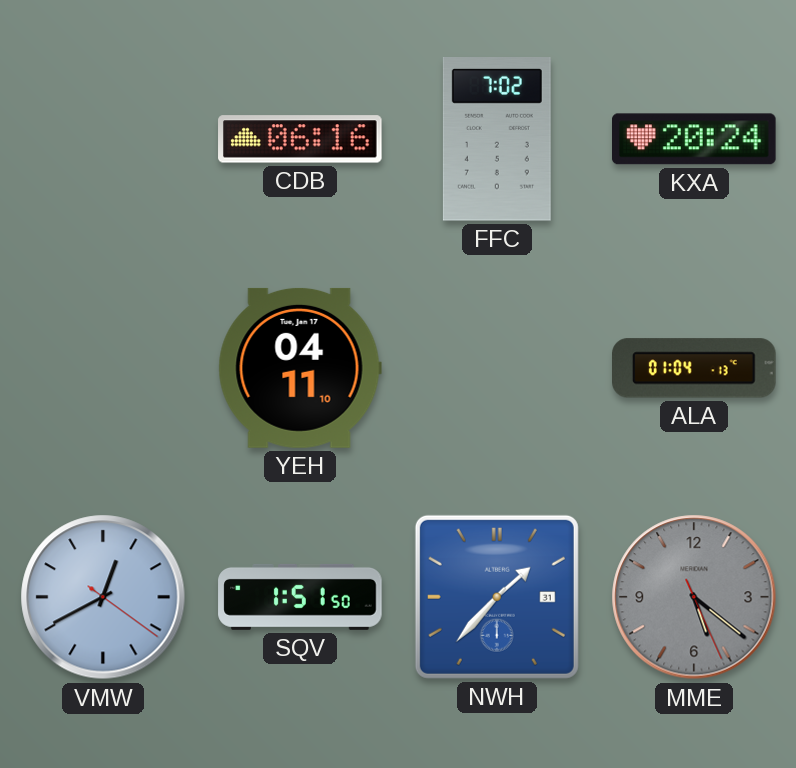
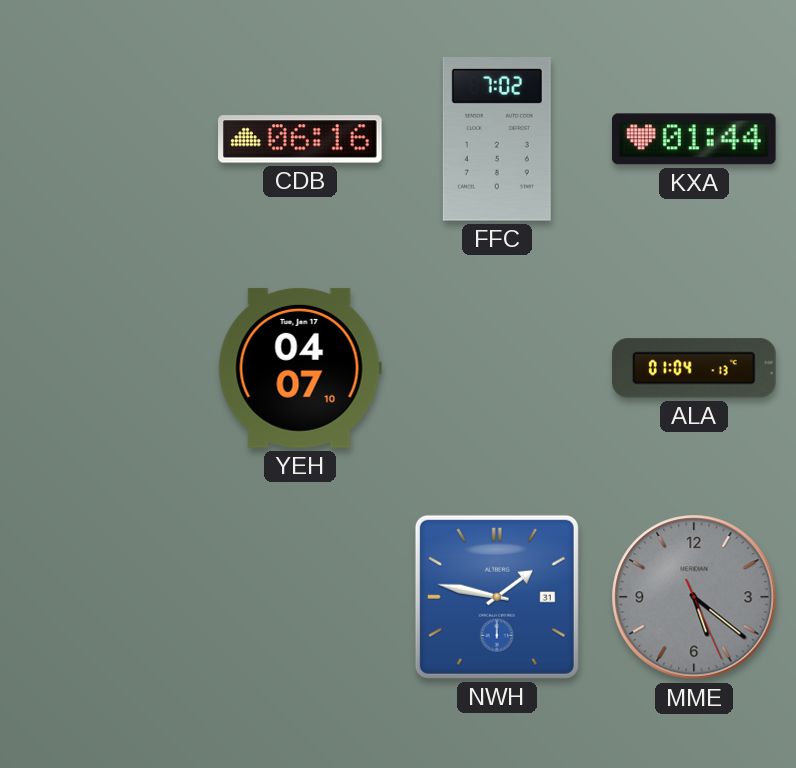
KXA: 20:24 -> 01:44
YEH: 04:11 -> 04:07
VMW: 12:40 -> none
SQV: 1:51 -> none
NWH: 1:37 -> 1:47
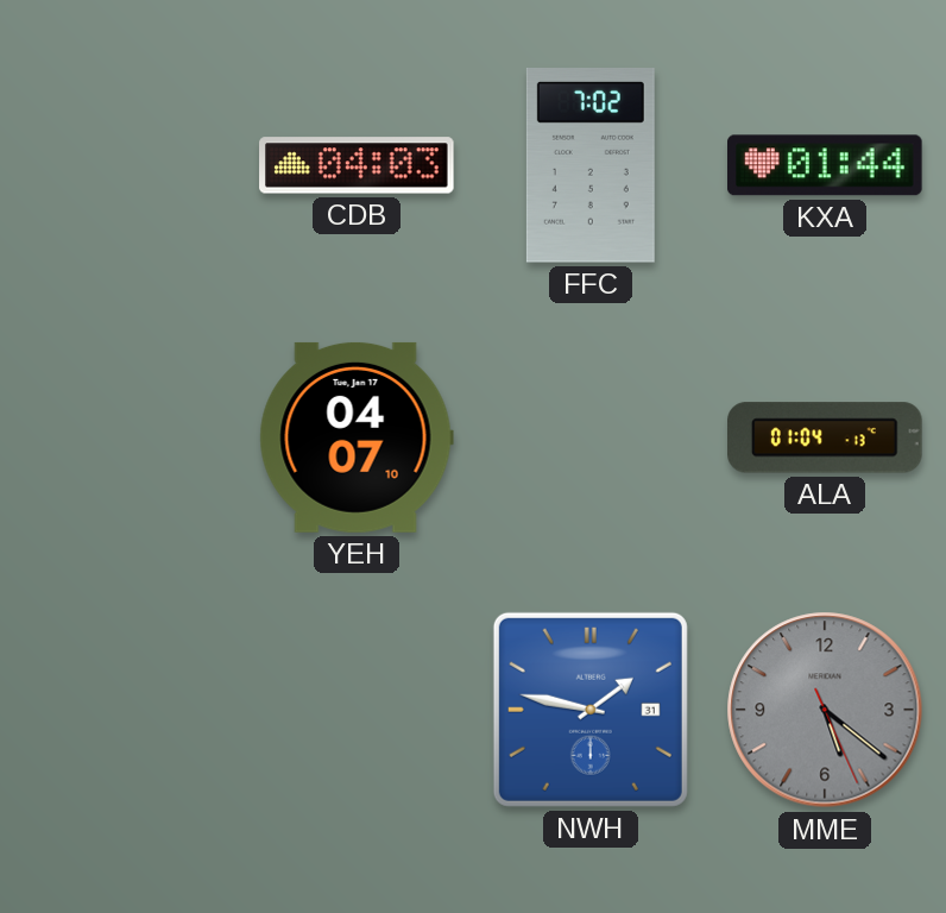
CDB: 06:16 -> 04:03
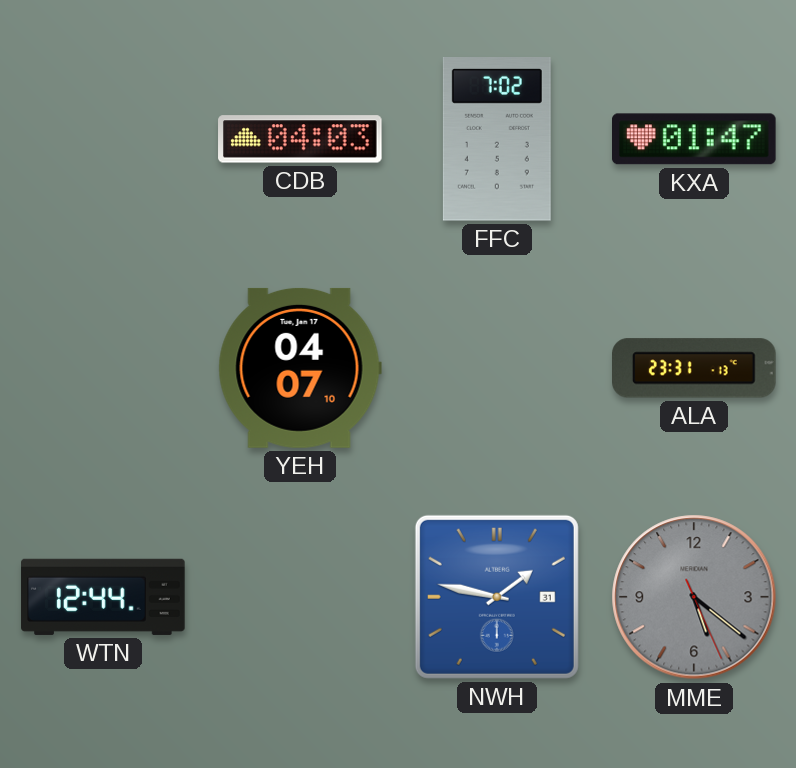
KXA: 01:44 -> 01:47
ALA: 01:04 -> 23:31
WTN: none -> 12:44
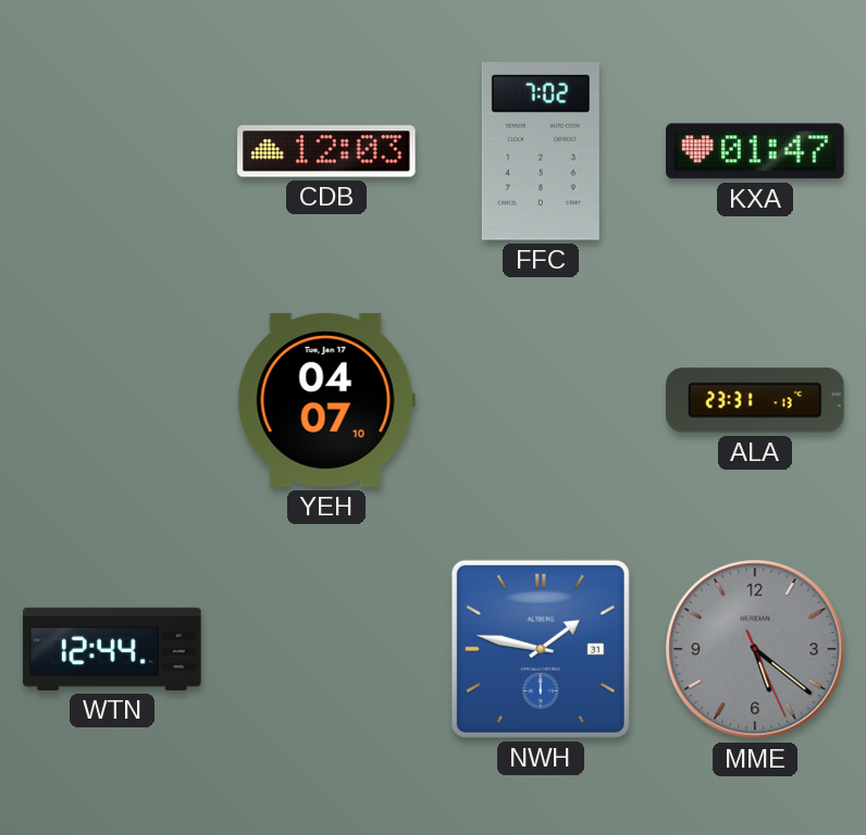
CDB: 04:03 -> 12:03
